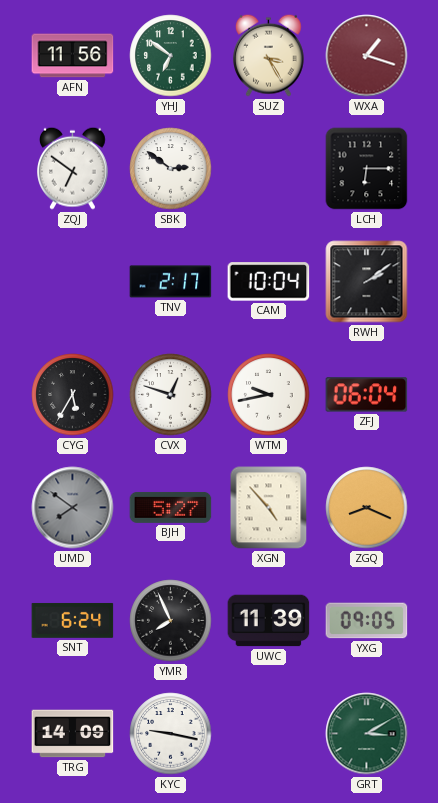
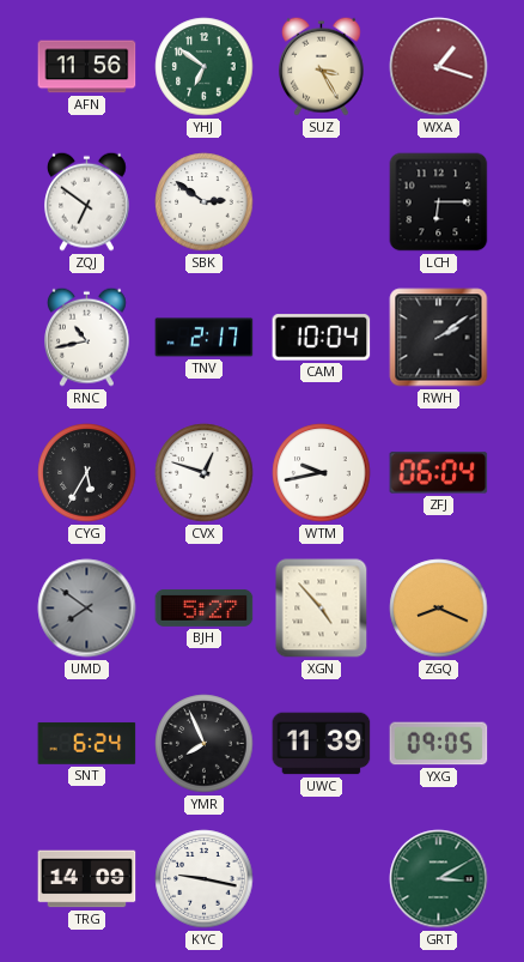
RNC: none -> 10:43
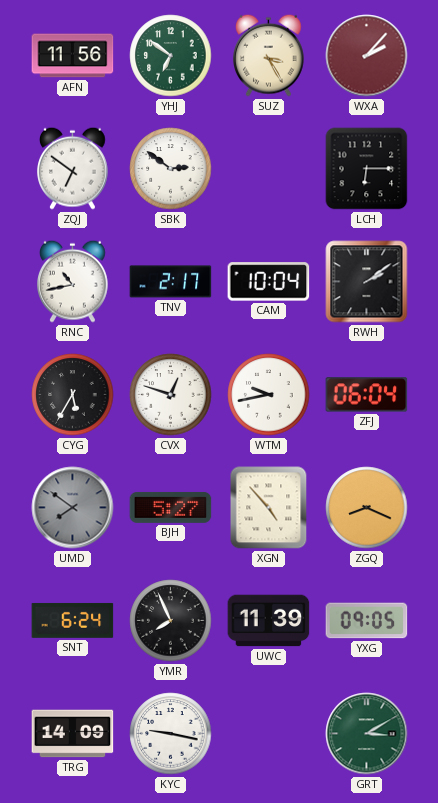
WXA: 1:18 -> 2:07
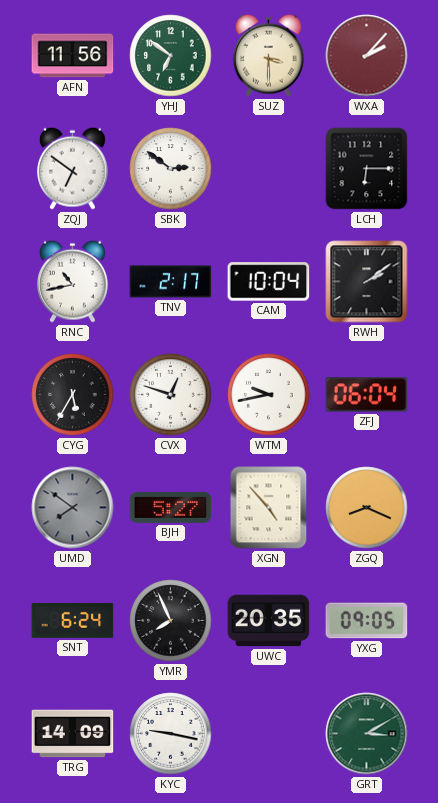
SUZ: 3:25 -> 3:30
UWC: 11:39 -> 20:35
